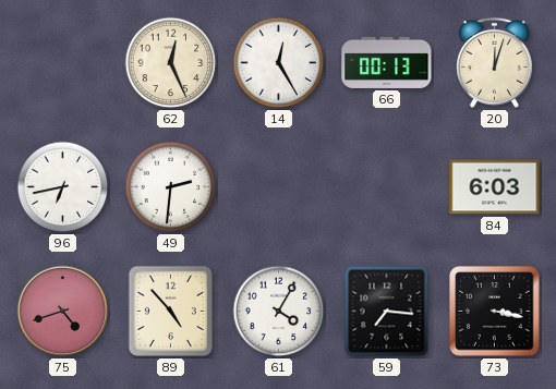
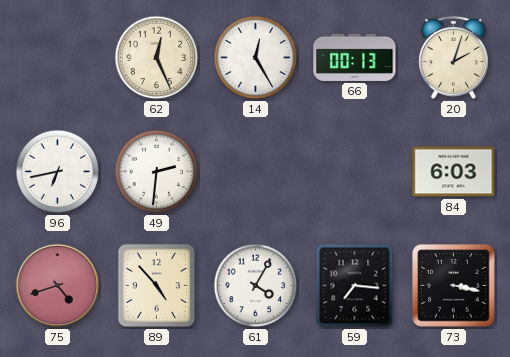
20: 12:03 -> 2:03
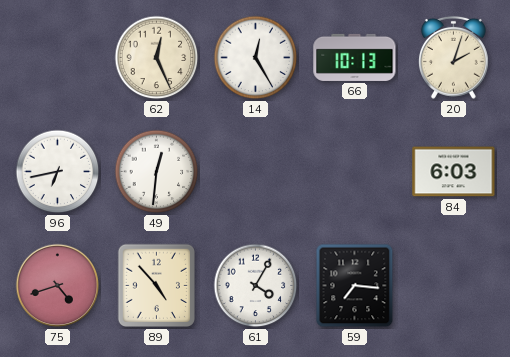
66: 00:13 -> 10:13
49: 2:31 -> 12:31
73: 3:17 -> none
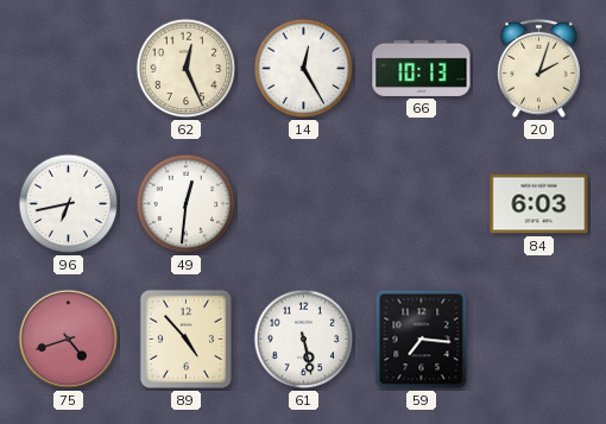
61: 4:05 -> 5:28
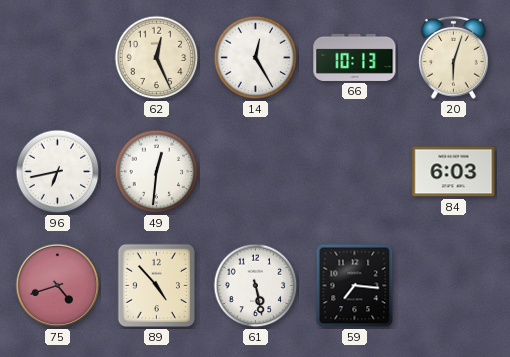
20: 2:03 -> 6:03
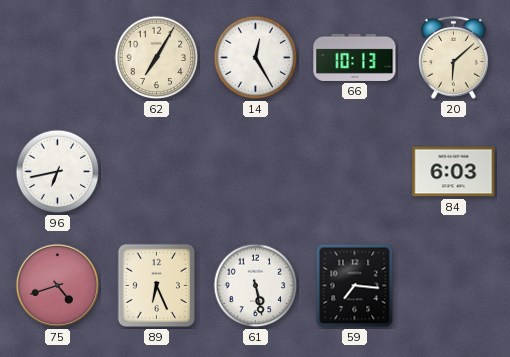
62: 12:26 -> 7:05
20: 6:03 -> 6:08
49: 12:31 -> none
89: 4:53 -> 6:26
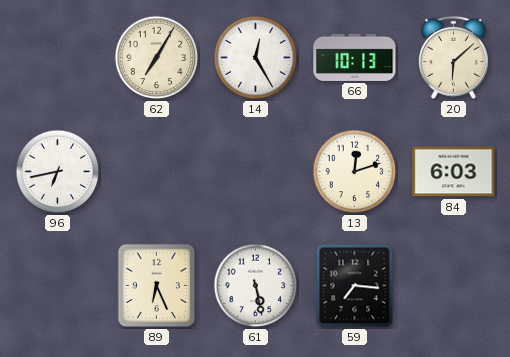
13: none -> 12:12
75: 4:42 -> none
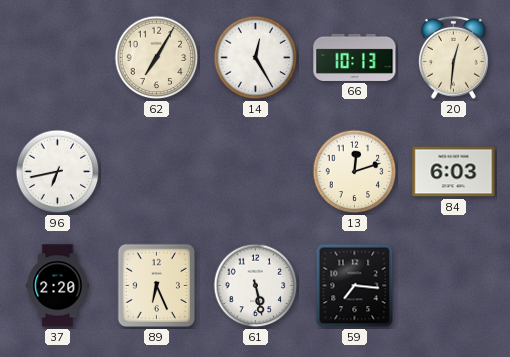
20: 6:08 -> 12:31
37: none -> 2:20
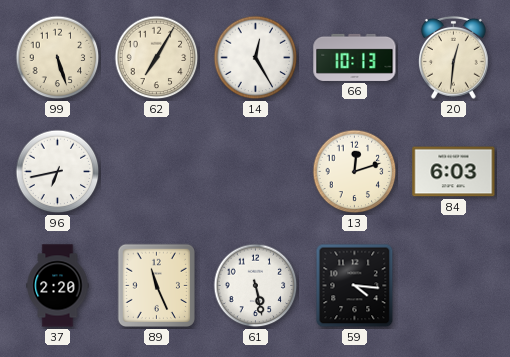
99: none -> 5:27
89: 6:26 -> 11:26
59: 7:16 -> 4:16
